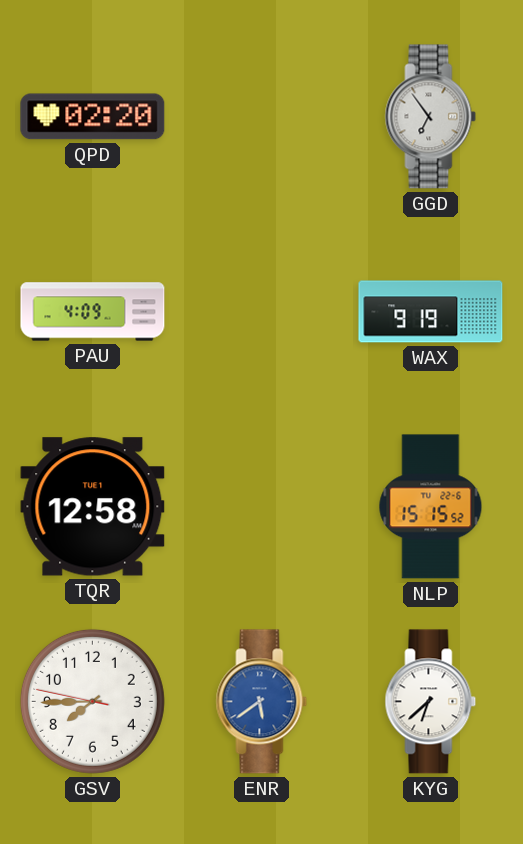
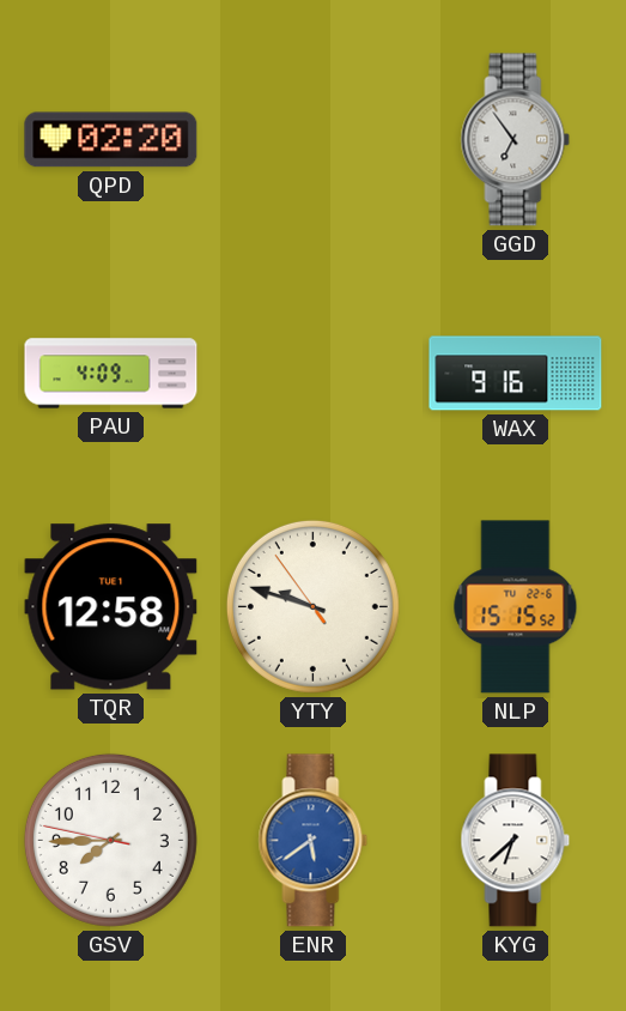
WAX: 9:19 -> 9:16
YTY: none -> 9:47
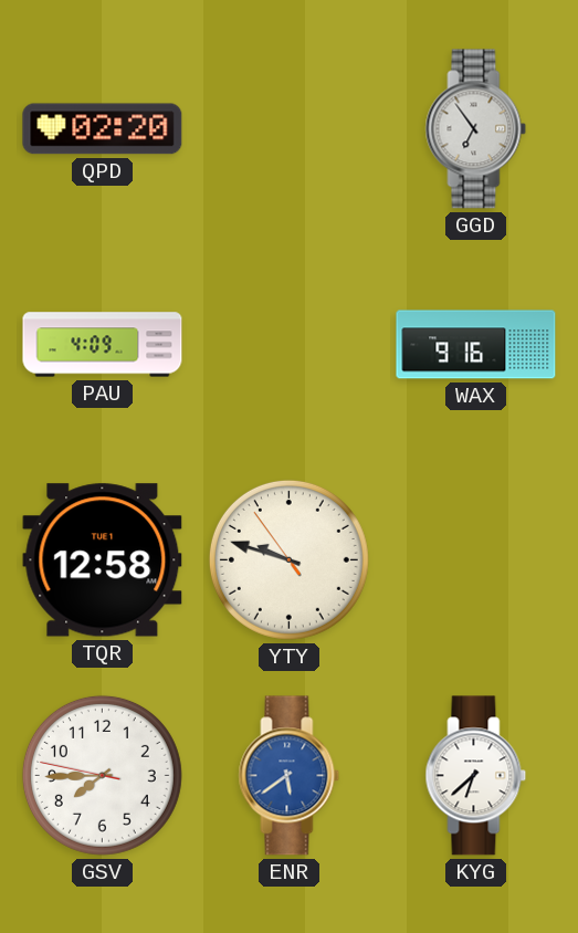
NLP: 15:15 -> none
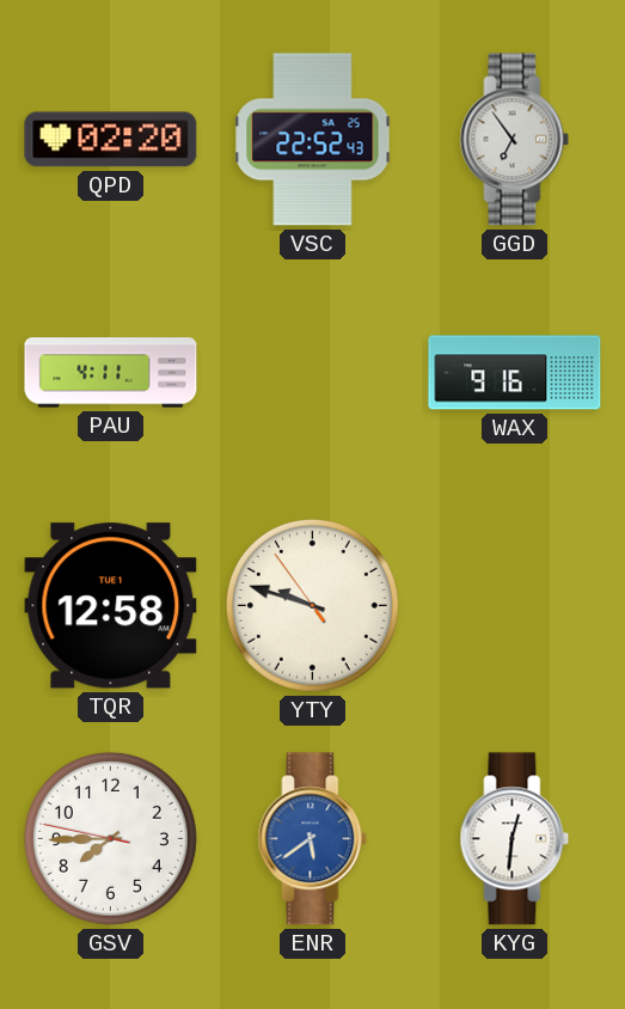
VSC: none -> 22:52
PAU: 4:09 -> 4:11
KYG: 6:38 -> 12:31
